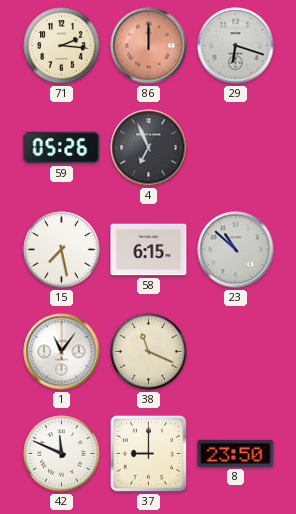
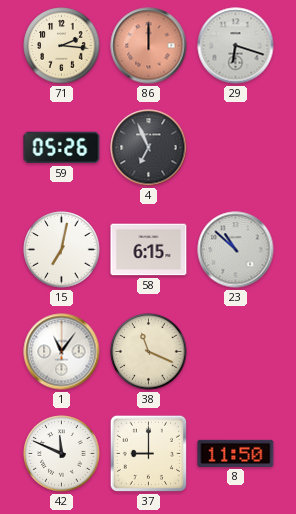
15: 7:28 -> 7:02
8: 23:50 -> 11:50
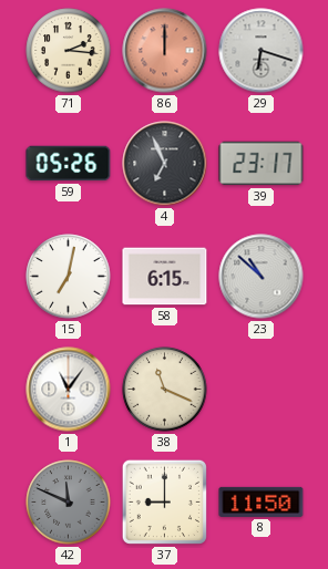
39: none -> 23:17
42 dial: white -> grey
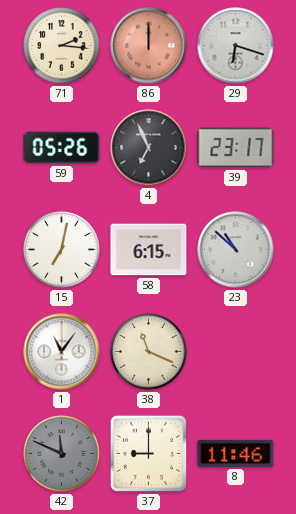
8: 11:50 -> 11:46
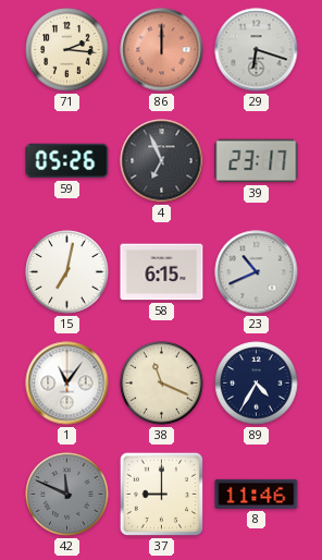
23: 10:52 -> 10:41
89: none -> 4:35
